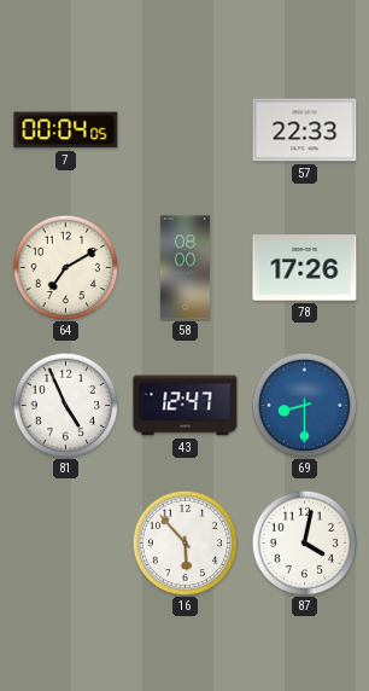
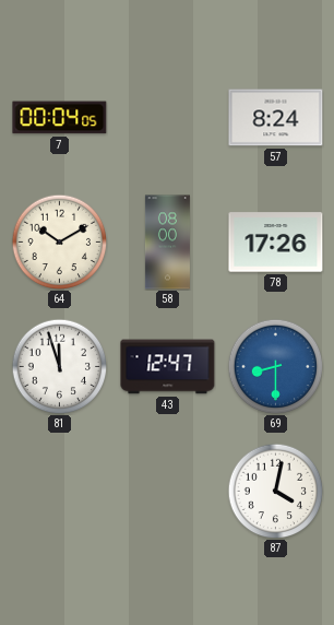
57: 22:33 -> 8:24
64: 7:10 -> 10:10
81: 4:56 -> 11:57
16: 5:53 -> none
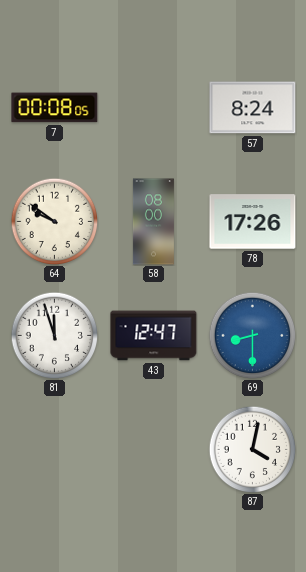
7: 00:04 -> 00:08
64: 10:10 -> 9:51
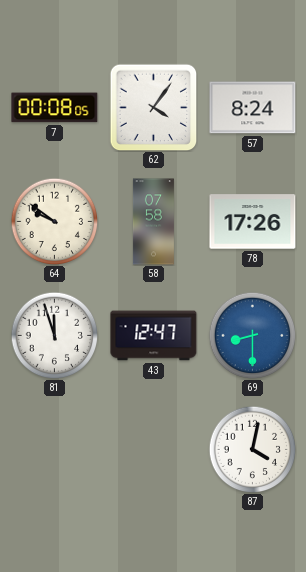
62: none -> 4:06
58: 08:00 -> 07:58
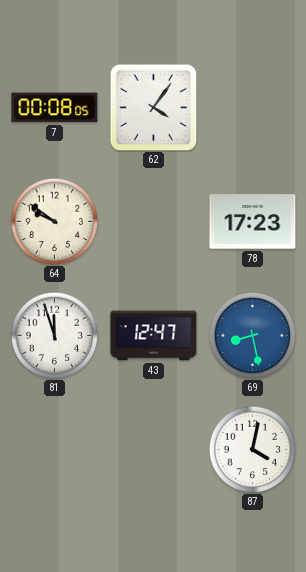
57: 8:24 -> none
58: 07:58 -> none
78: 17:26 -> 17:23
69: 8:30 -> 8:28
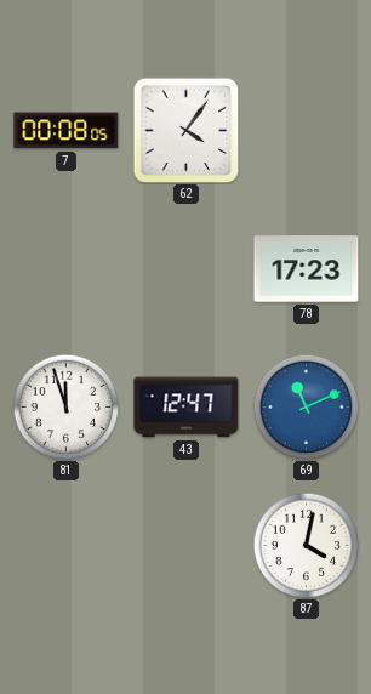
64: 9:51 -> none
69: 8:28 -> 11:11
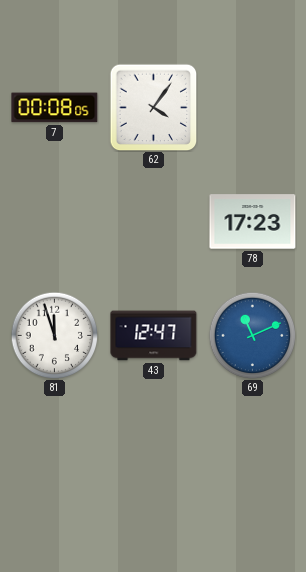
87: 4:02 -> none
